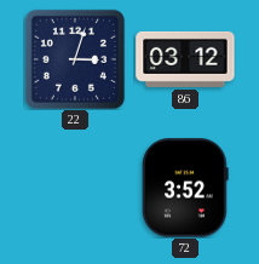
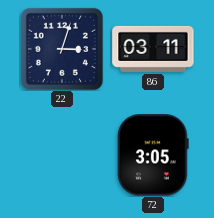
86: 03:12 -> 03:11
72: 3:52 -> 3:05
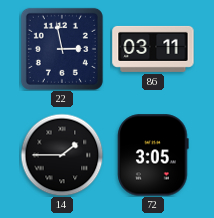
22: 3:03 -> 2:58
14: none -> 1:45
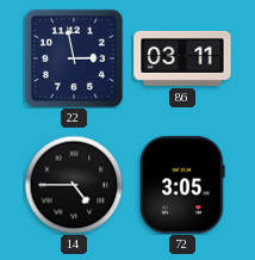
14: 1:45 -> 4:45
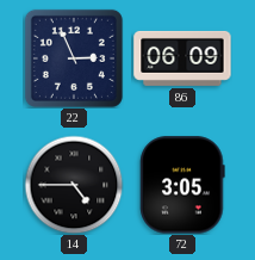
22: 2:58 -> 2:56
86: 03:11 -> 06:09
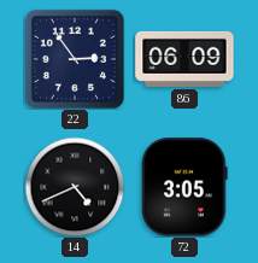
22: 2:56 -> 2:54
14: 4:45 -> 4:41
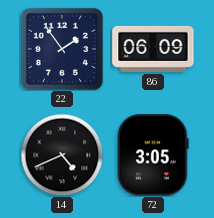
22: 2:54 -> 1:54
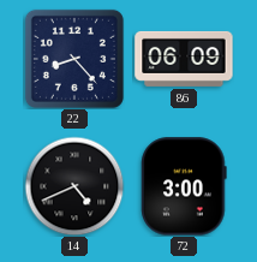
22: 1:54 -> 8:23
72: 3:05 -> 3:00
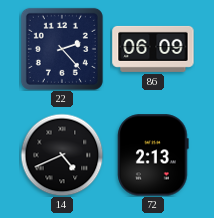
22: 8:23 -> 2:23
72: 3:00 -> 2:13
